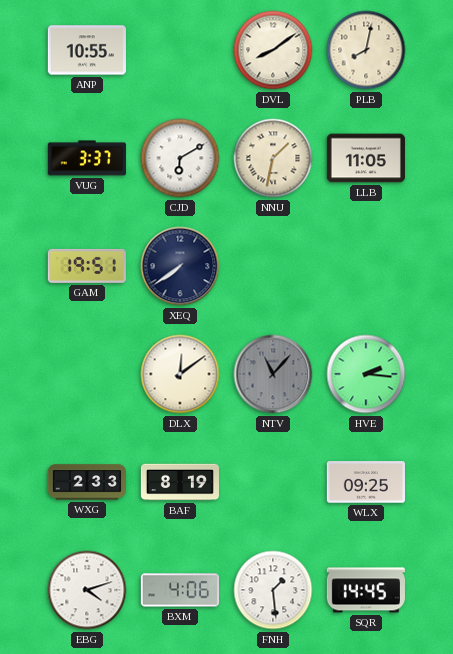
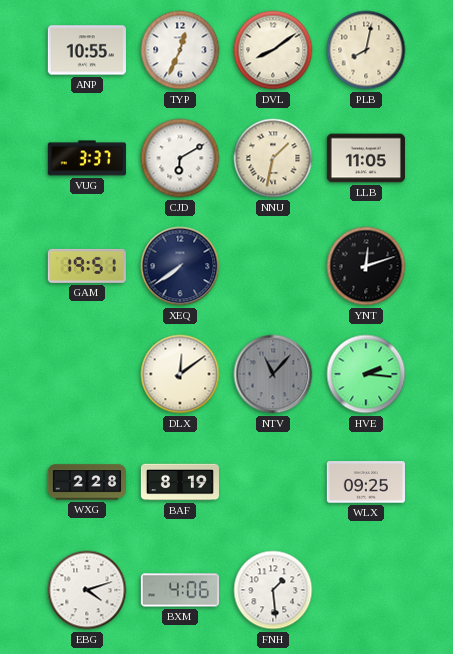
TYP: none -> 12:34
YNT: none -> 12:12
WXG: 2:33 -> 2:28
SQR: 14:45 -> none
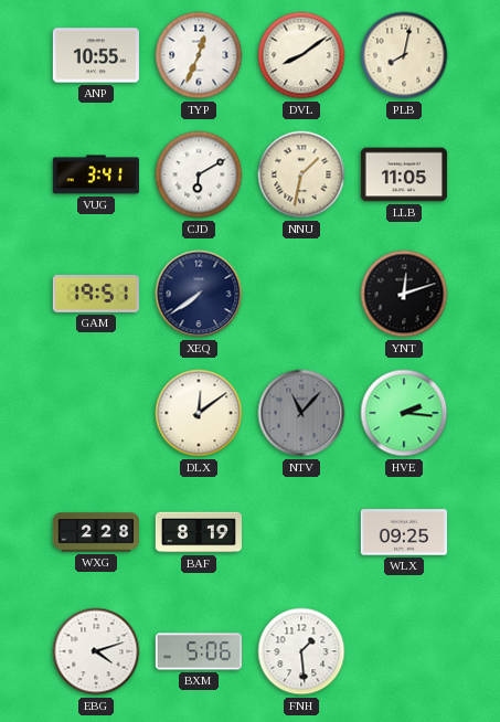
VUG: 3:37 -> 3:41
BXM: 4:06 -> 5:06
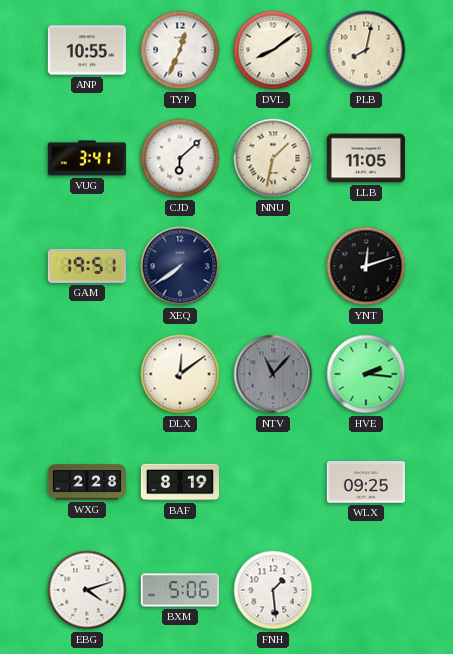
CJD: 6:10 -> 6:08
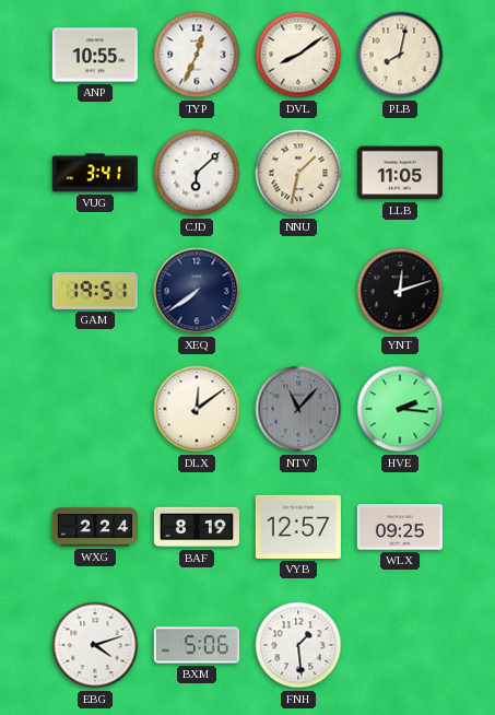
WXG: 2:28 -> 2:24
VYB: none -> 12:57
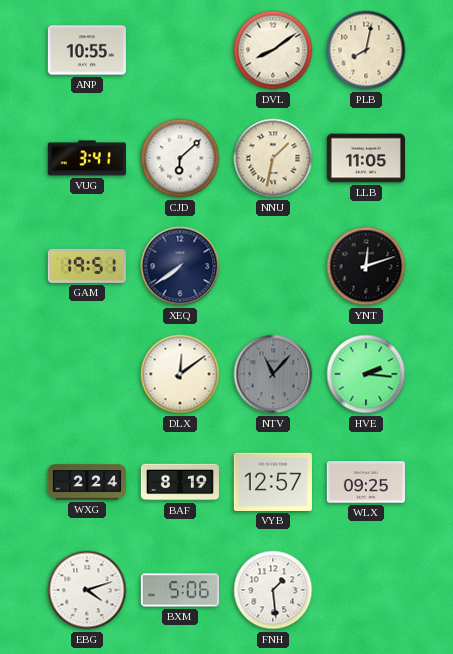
TYP: 12:34 -> none
